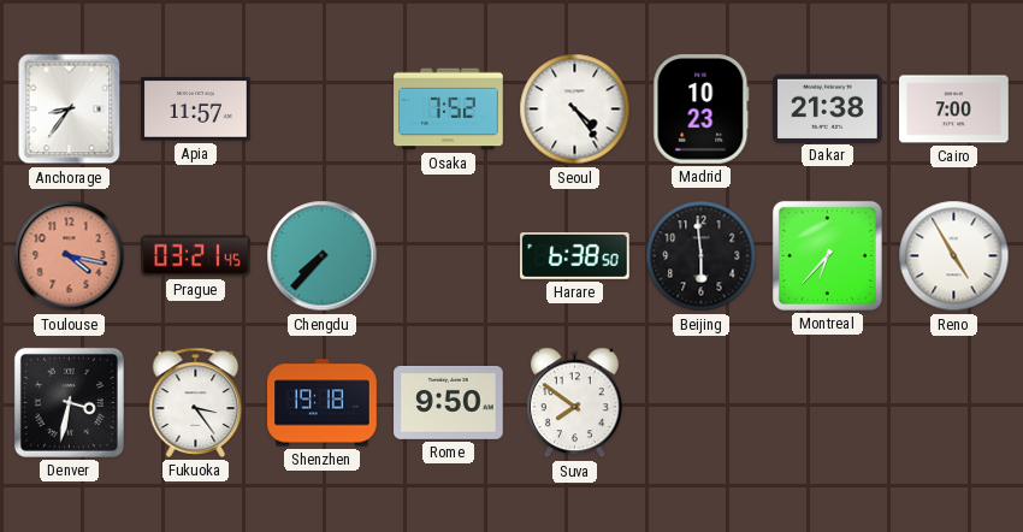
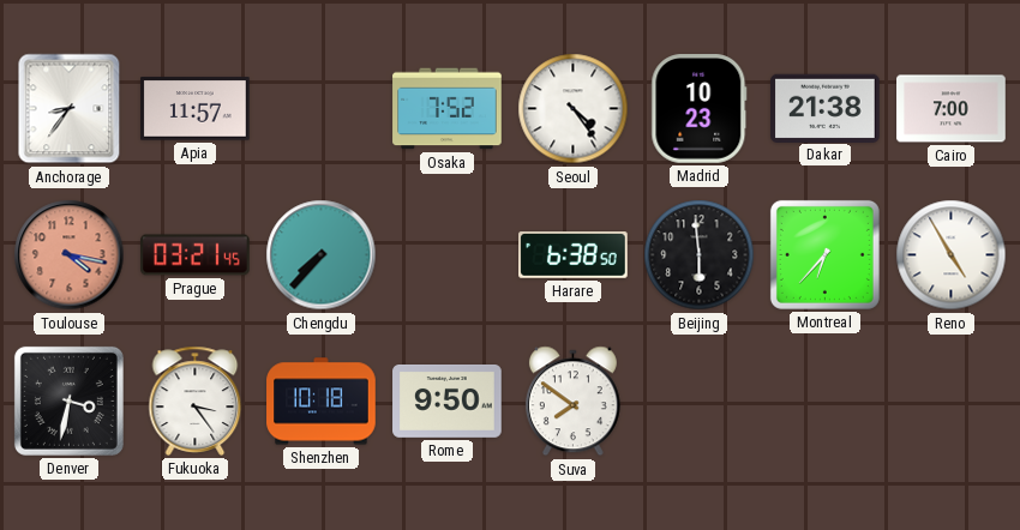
Shenzhen: 19:18 -> 10:18
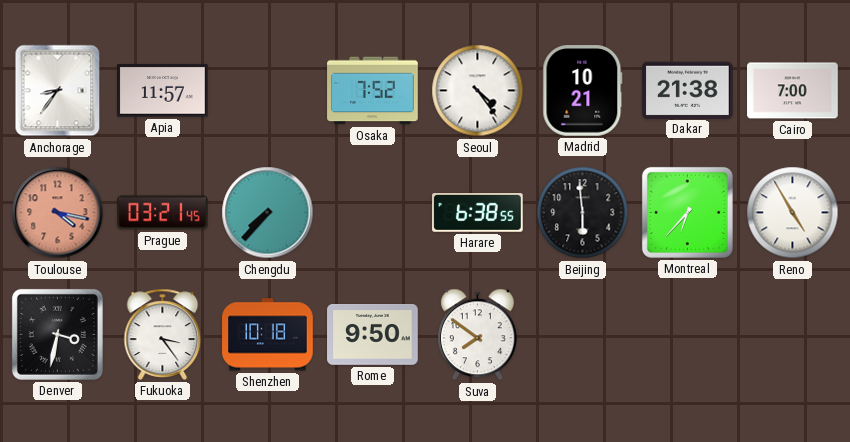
Madrid: 10:23 -> 10:21
Harare: 6:38:50 -> 6:38:55
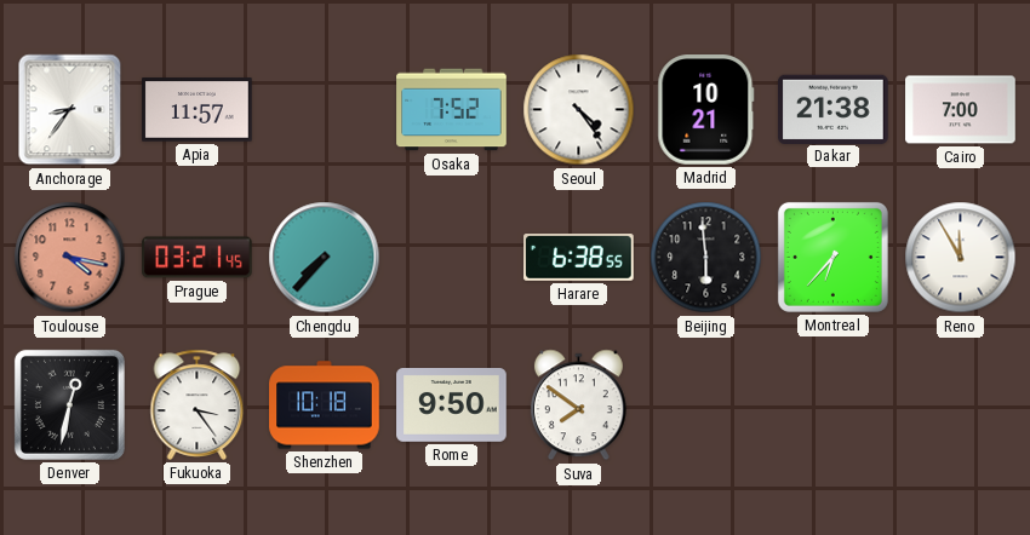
Reno: 4:55 -> 11:55
Denver: 3:32 -> 12:32
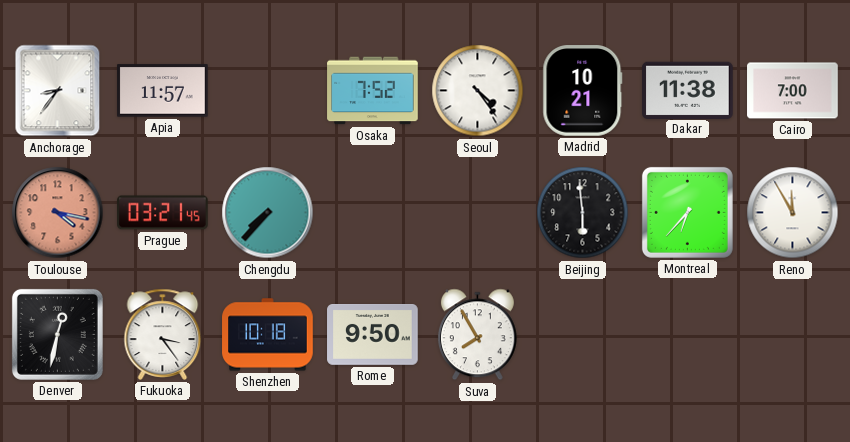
Dakar: 21:38 -> 11:38
Harare: 6:38 -> none
Suva: 7:51 -> 7:55
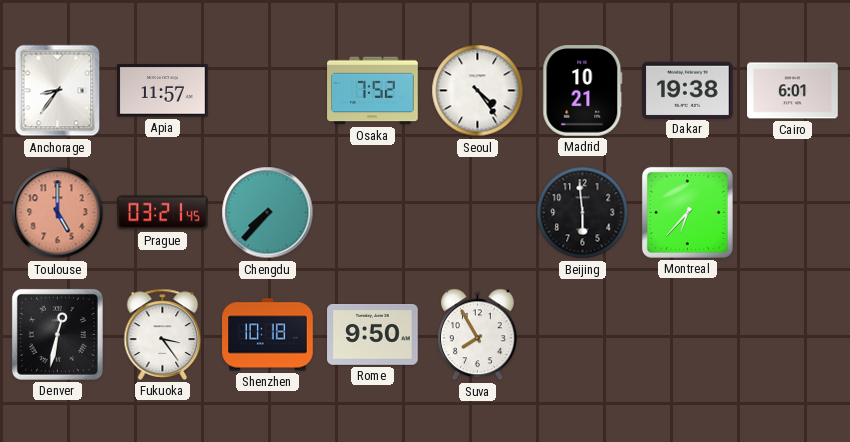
Dakar: 11:38 -> 19:38
Cairo: 7:00 -> 6:01
Toulouse: 4:17 -> 5:00
Reno: 11:55 -> none
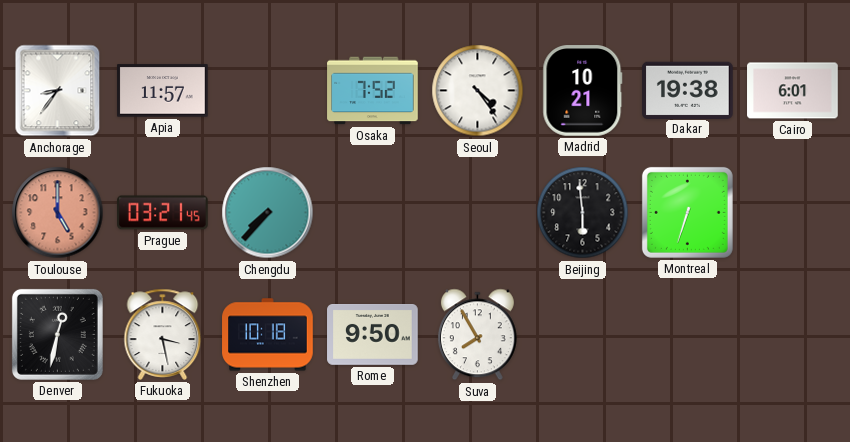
Montreal: 6:37 -> 6:33
Fukuoka: 3:24 -> 3:28
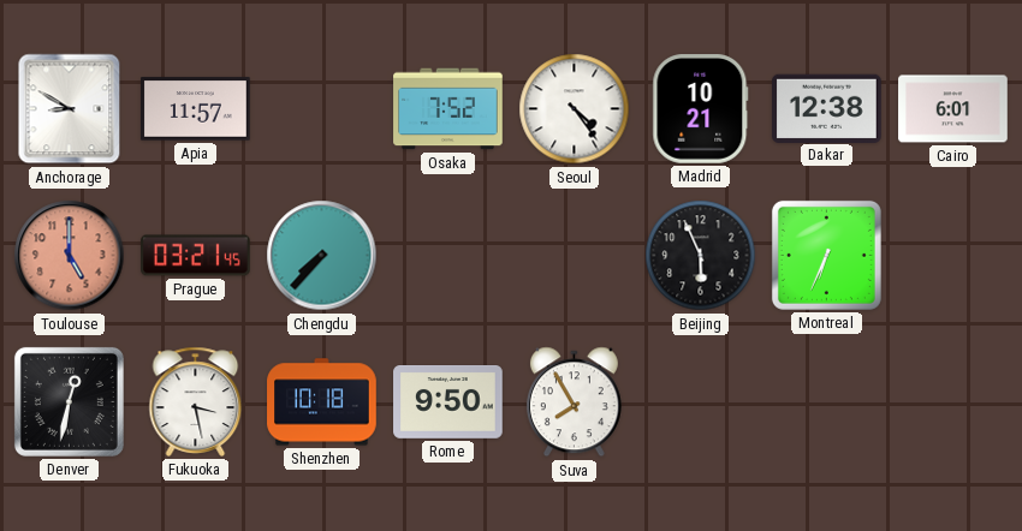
Anchorage: 8:36 -> 8:50
Dakar: 19:38 -> 12:38
Beijing: 5:59 -> 5:56
Montreal: 6:33 -> 6:34
